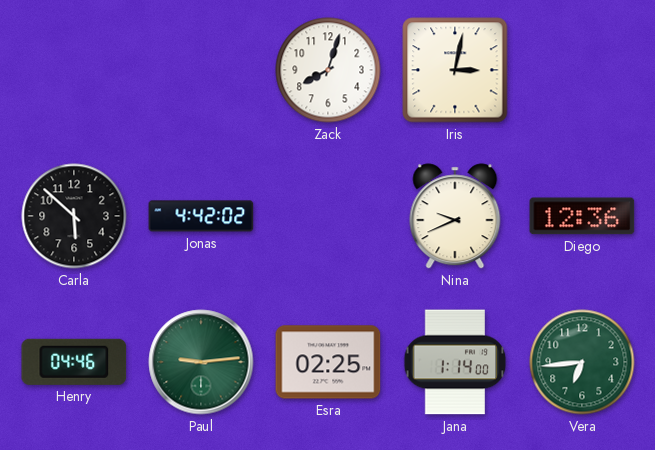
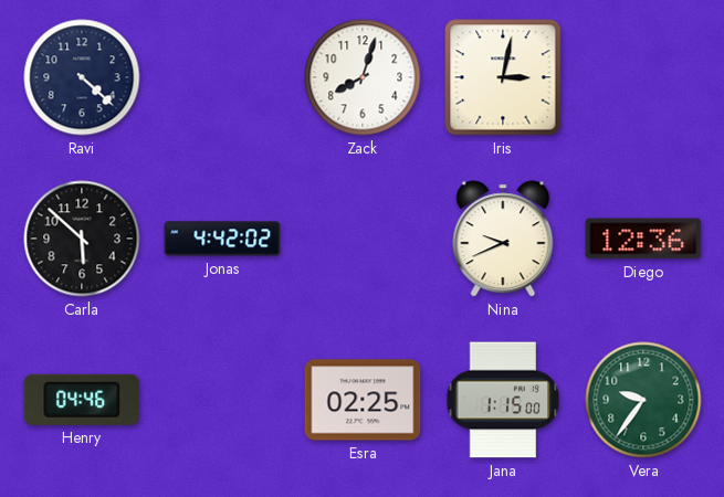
Ravi: none -> 4:22
Paul: 9:14 -> none
Jana: 1:14 -> 1:15
Vera: 6:44 -> 9:36
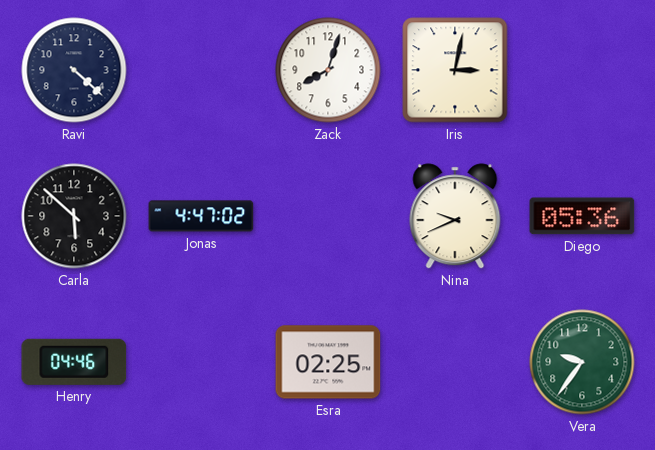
Jonas: 4:42 -> 4:47
Diego: 12:36 -> 05:36
Jana: 1:15 -> none
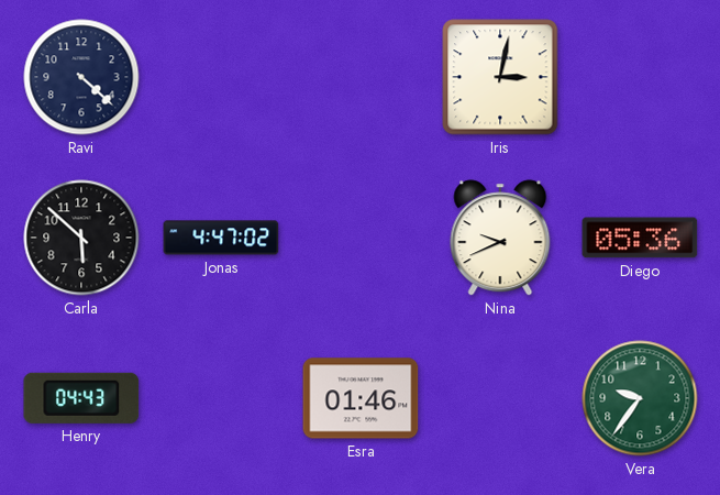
Zack: 8:03 -> none
Henry: 04:46 -> 04:43
Esra: 02:25 -> 01:46
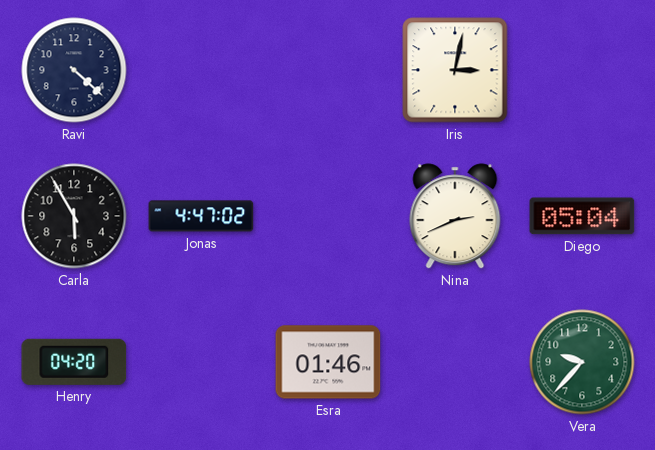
Carla: 5:52 -> 5:55
Nina: 9:41 -> 2:41
Diego: 05:36 -> 05:04
Henry: 04:43 -> 04:20
Vera: 9:36 -> 9:37
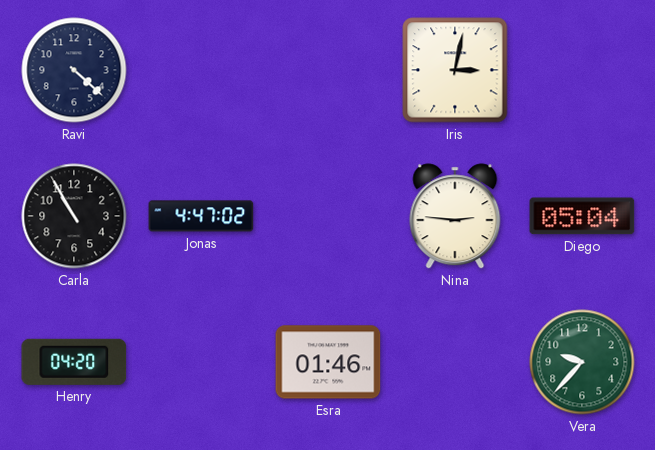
Carla: 5:55 -> 10:55
Nina: 2:41 -> 2:46
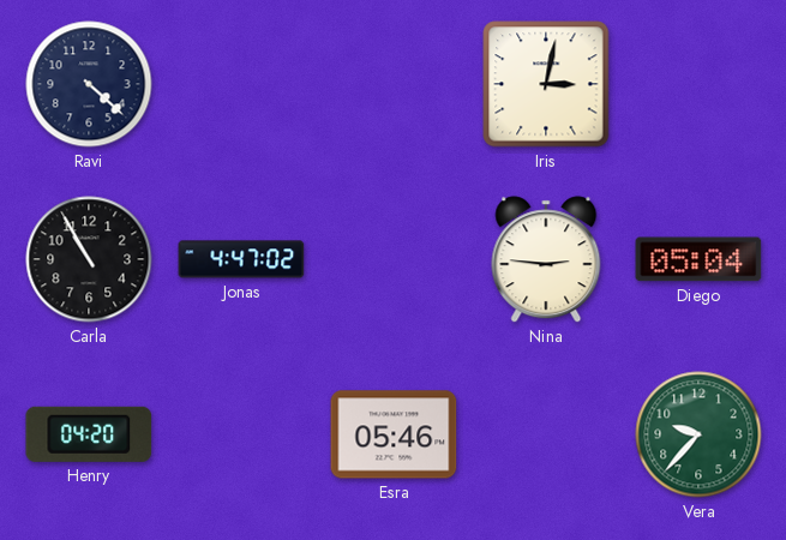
Esra: 01:46 -> 05:46
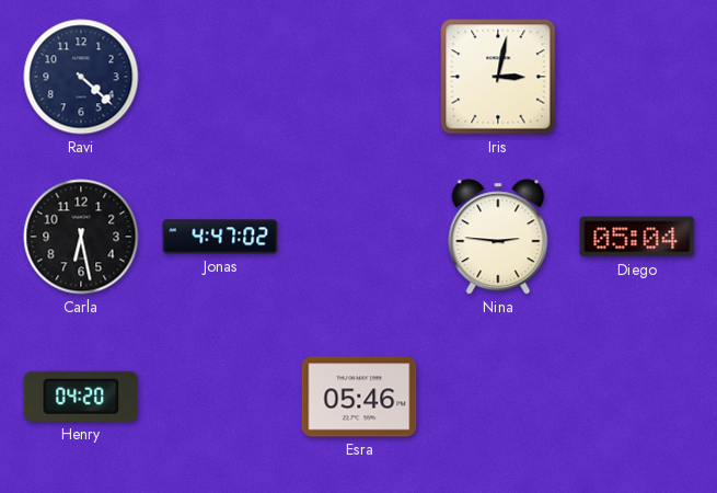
Carla: 10:55 -> 6:28
Vera: 9:37 -> none
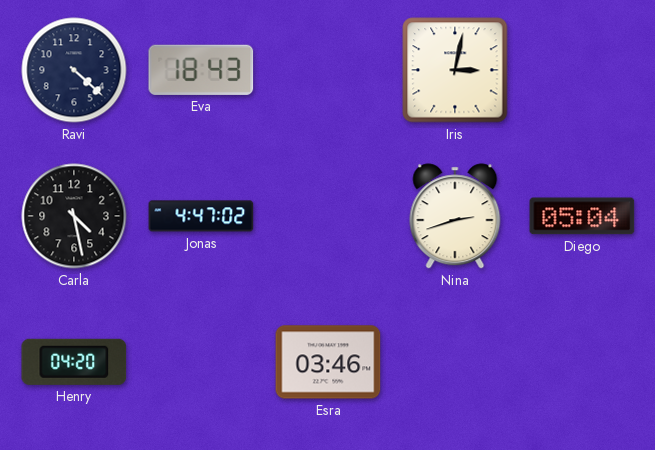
Eva: none -> 18:43
Carla: 6:28 -> 4:28
Nina: 2:46 -> 2:42
Esra: 05:46 -> 03:46
